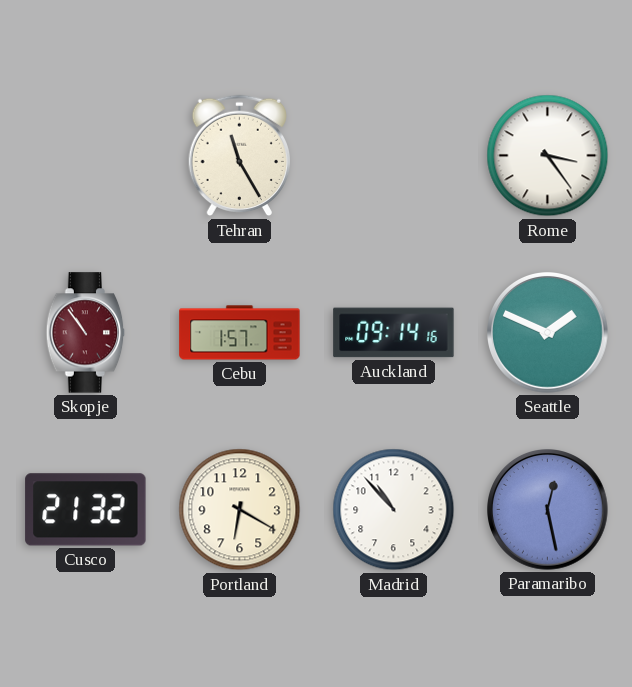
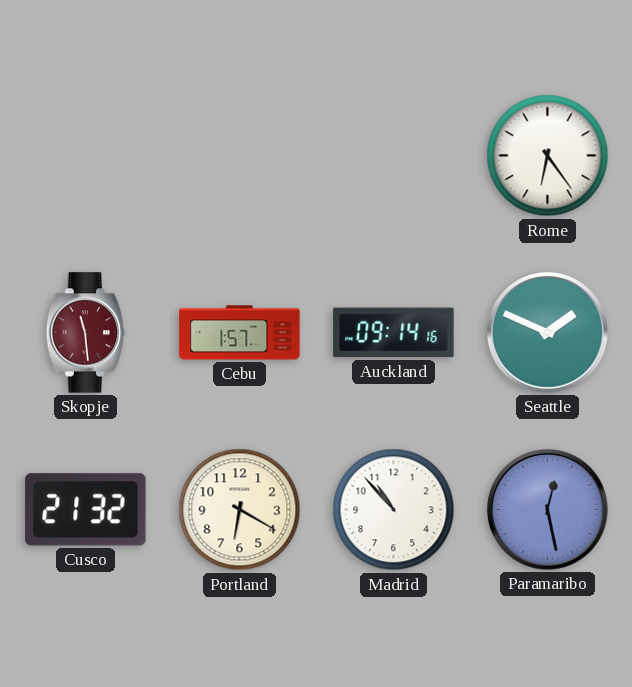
Tehran: 11:25 -> none
Rome: 3:24 -> 6:24
Skopje: 10:54 -> 11:29
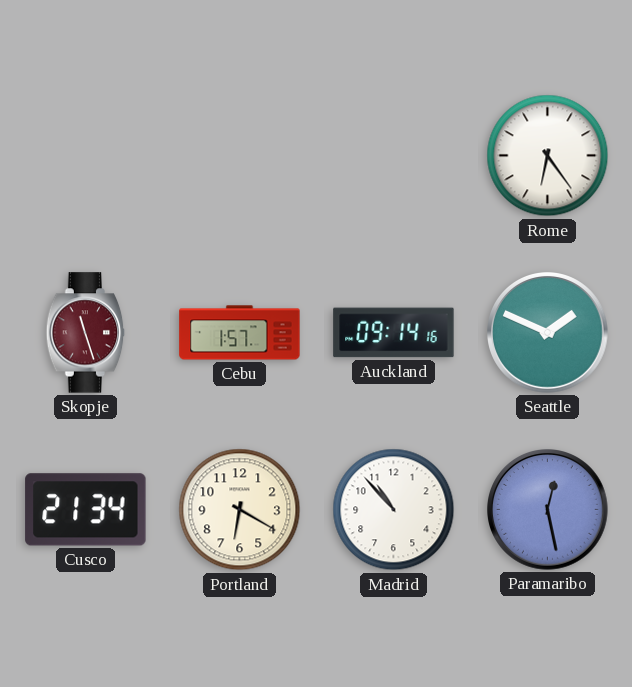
Skopje: 11:29 -> 11:27
Cusco: 21:32 -> 21:34
